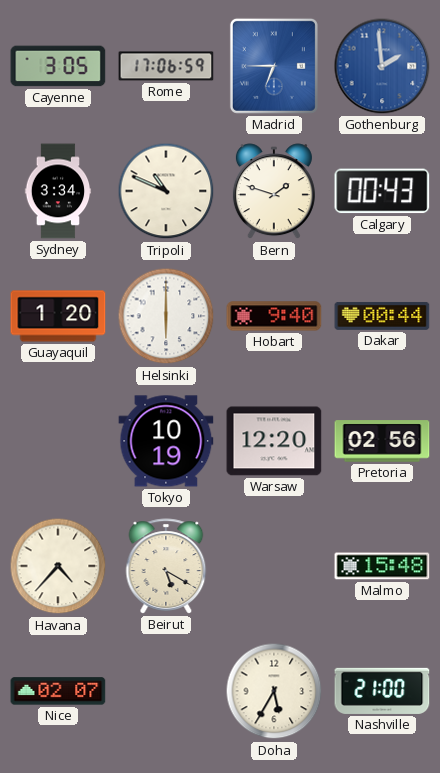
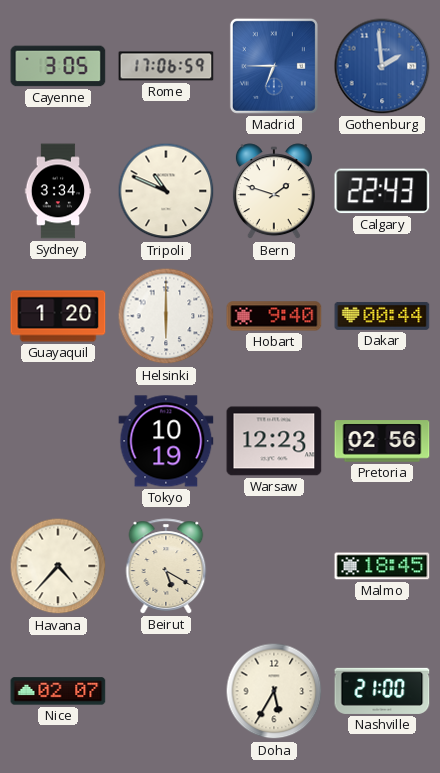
Calgary: 00:43 -> 22:43
Warsaw: 12:20 -> 12:23
Malmo: 15:48 -> 18:45
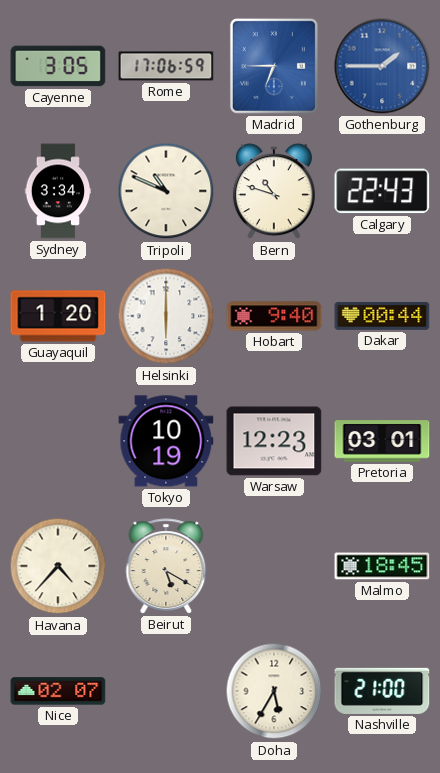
Gothenburg: 1:59 -> 1:45
Bern: 1:48 -> 10:48
Pretoria: 02:56 -> 03:01
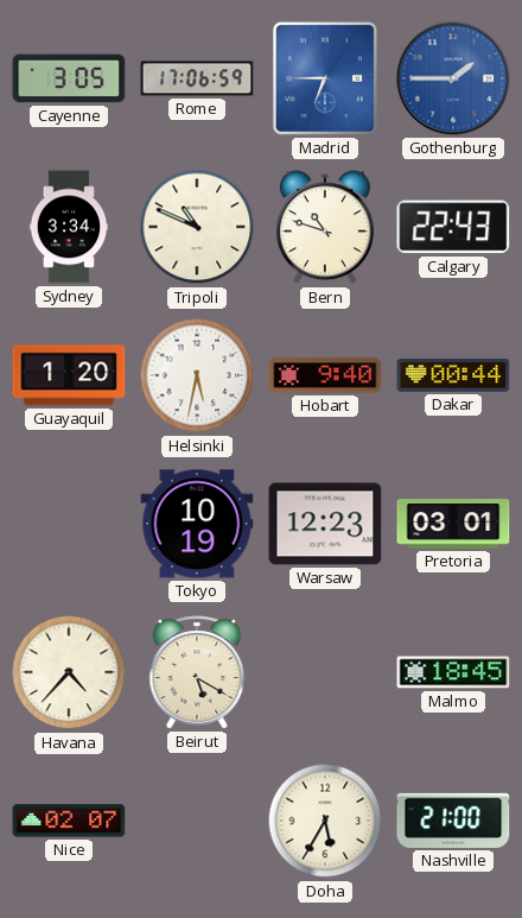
Helsinki: 6:00 -> 5:32
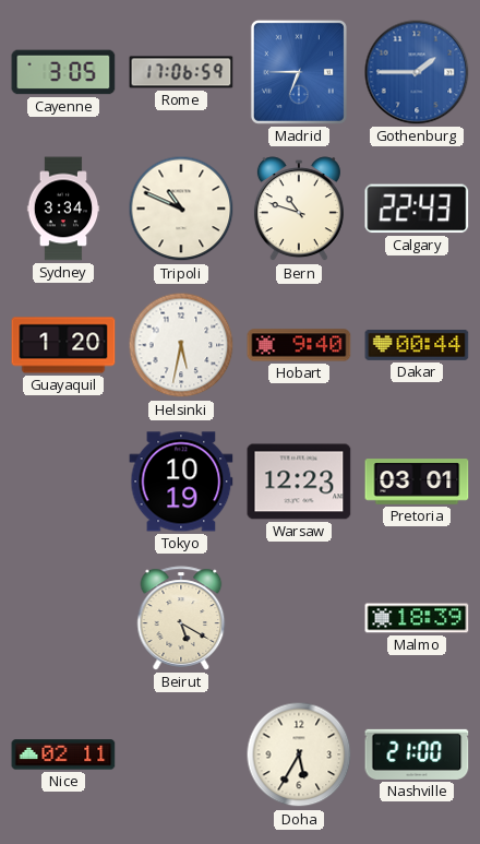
Havana: 4:37 -> none
Malmo: 18:45 -> 18:39
Nice: 02:07 -> 02:11
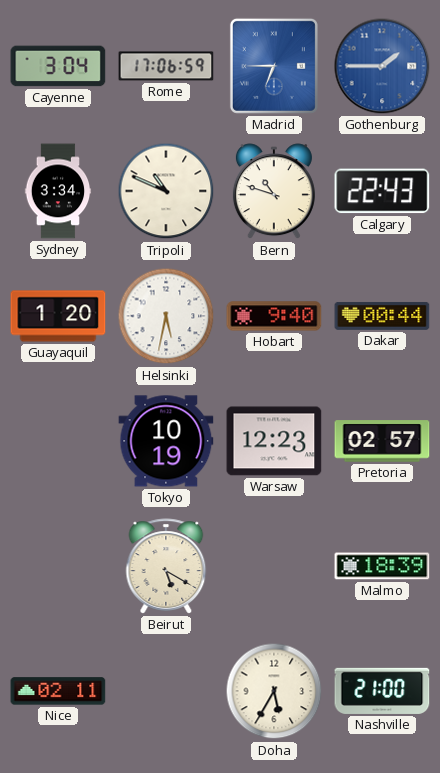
Cayenne: 3:05 -> 3:04
Pretoria: 03:01 -> 02:57
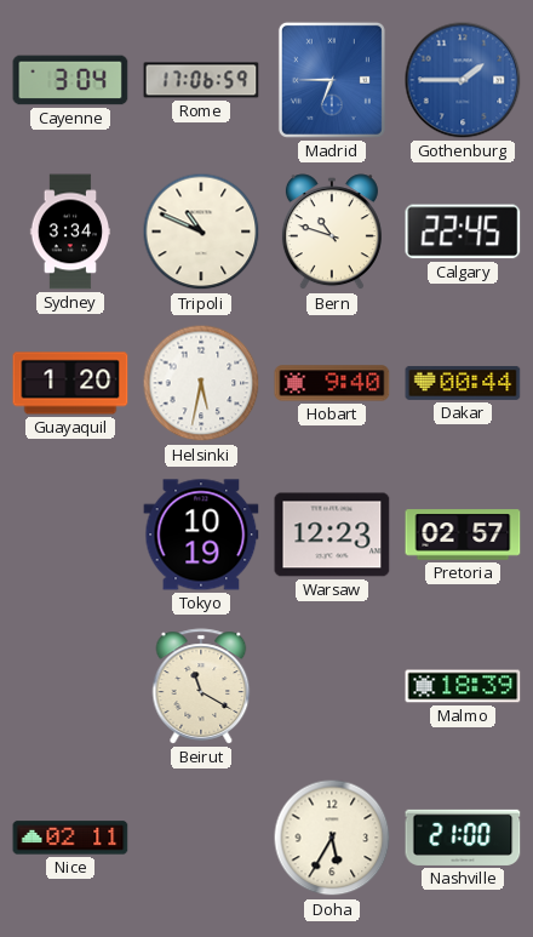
Calgary: 22:43 -> 22:45
Beirut: 5:20 -> 11:20
